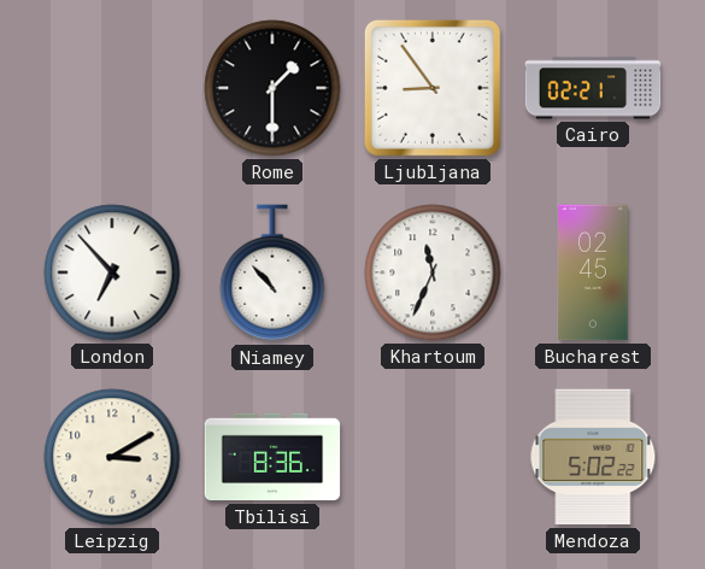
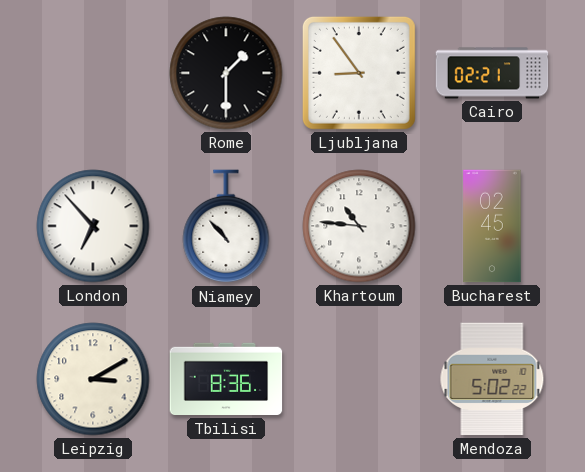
Khartoum: 11:34 -> 10:46
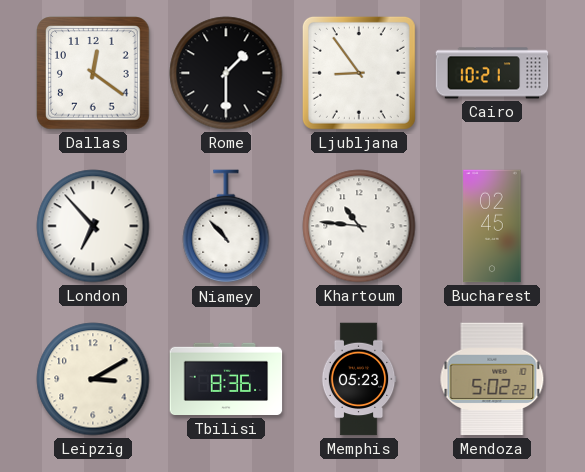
Dallas: none -> 12:21
Cairo: 02:21 -> 10:21
Memphis: none -> 05:23
